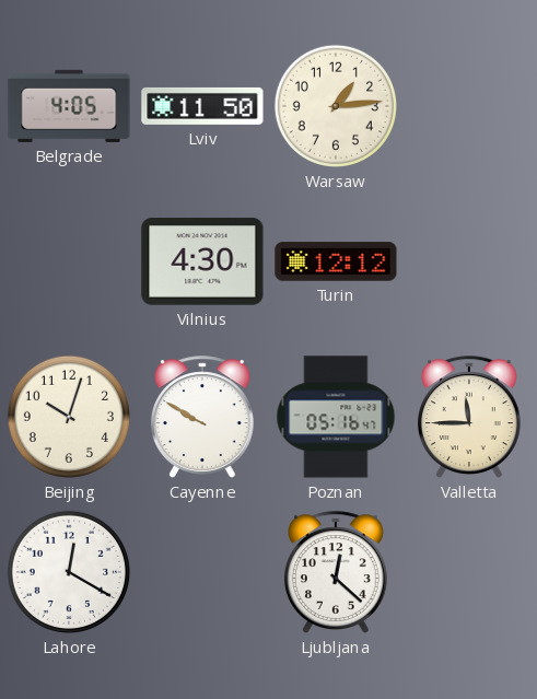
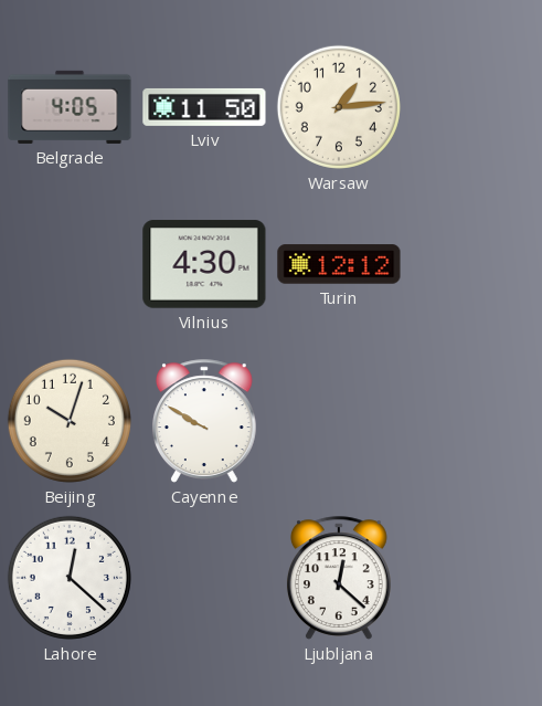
Poznan: 05:16 -> none
Valletta: 11:45 -> none
Lahore: 12:20 -> 12:22
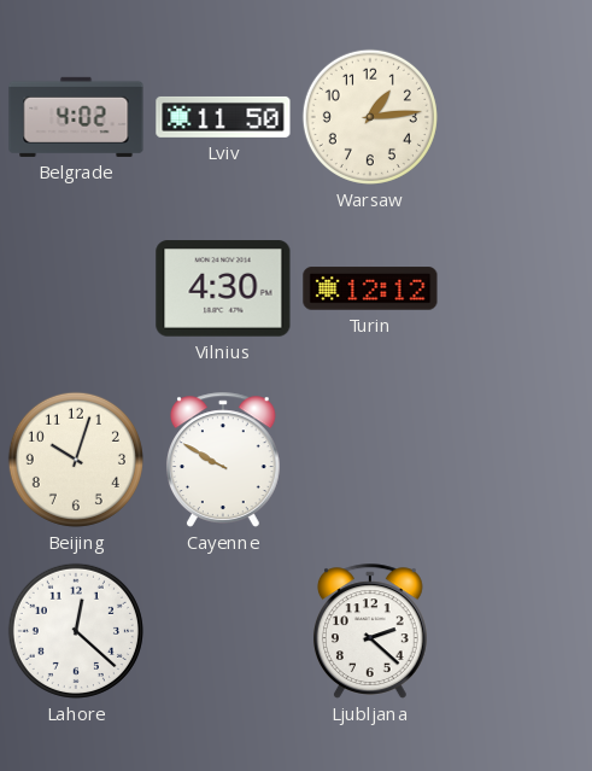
Belgrade: 4:05 -> 4:02
Ljubljana: 12:22 -> 2:22
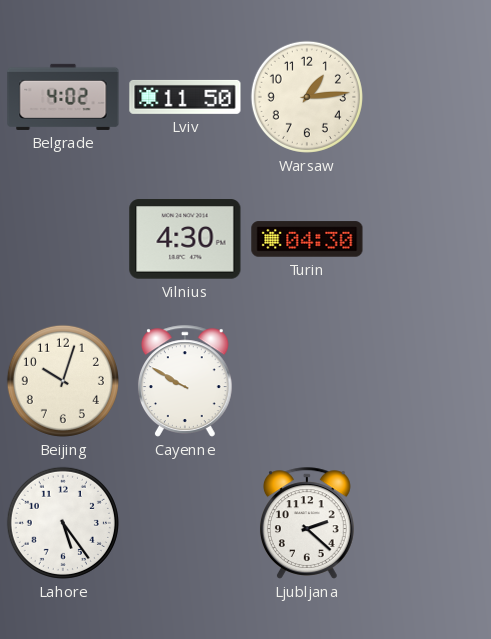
Turin: 12:12 -> 04:30
Lahore: 12:22 -> 5:24
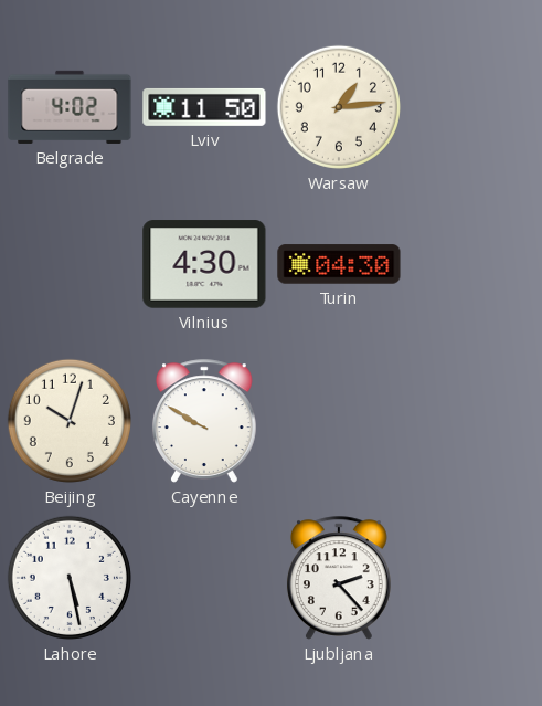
Lahore: 5:24 -> 5:28
Ljubljana: 2:22 -> 2:23
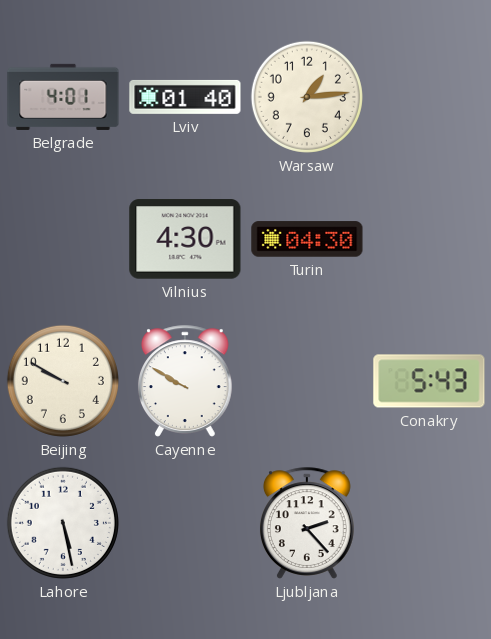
Belgrade: 4:02 -> 4:01
Lviv: 11:50 -> 01:40
Beijing: 10:03 -> 9:50
Conakry: none -> 5:43
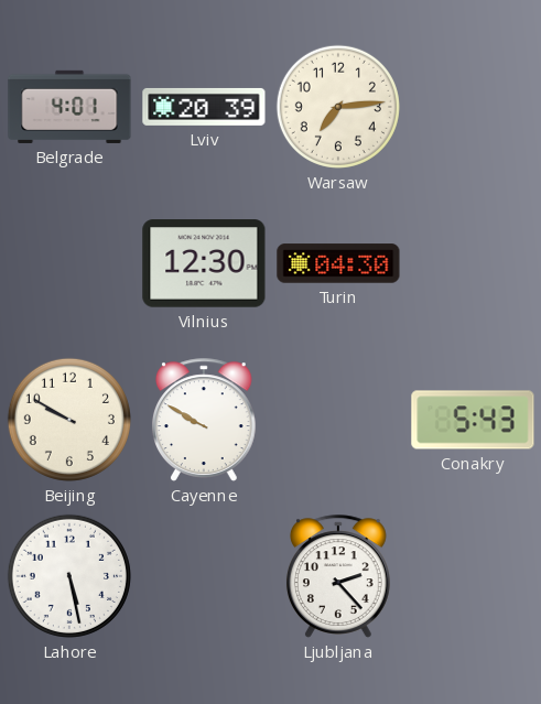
Lviv: 01:40 -> 20:39
Warsaw: 1:14 -> 7:14
Vilnius: 4:30 -> 12:30
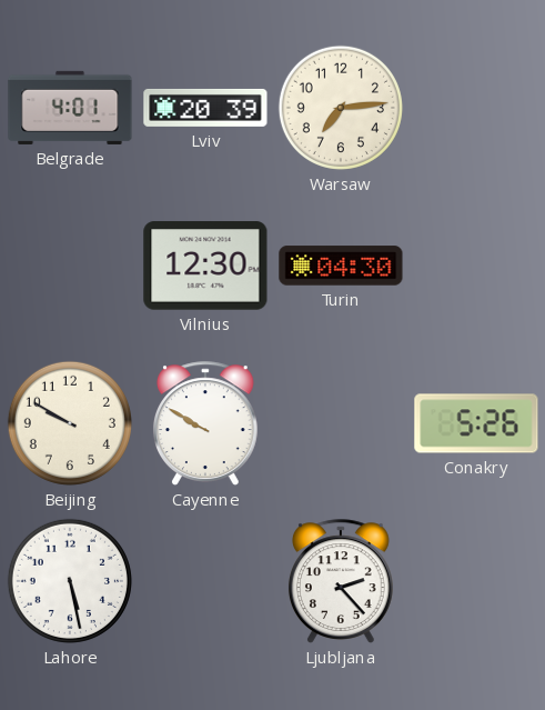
Conakry: 5:43 -> 5:26
